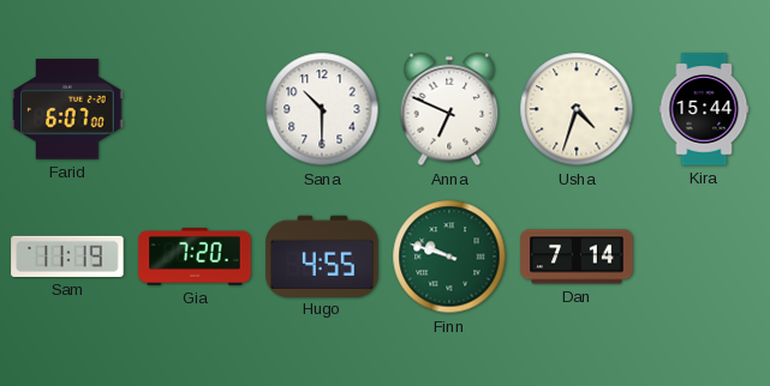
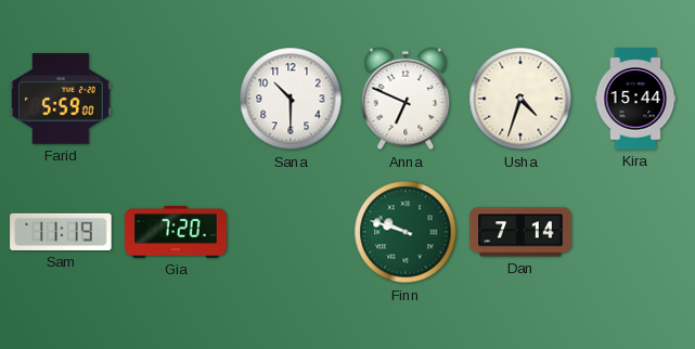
Farid: 6:07 -> 5:59
Hugo: 4:55 -> none
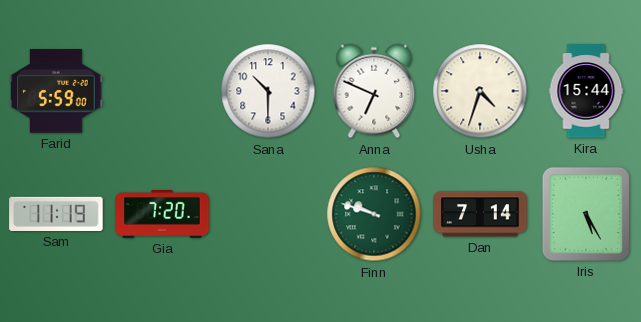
Iris: none -> 5:25
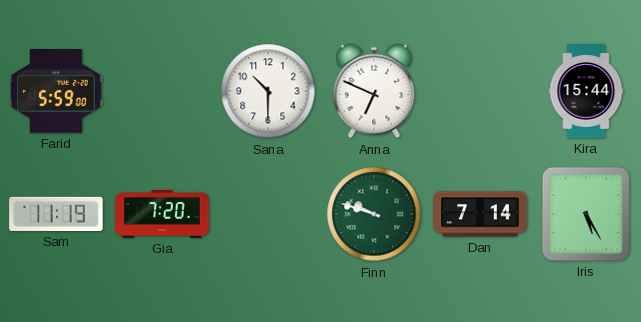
Usha: 4:33 -> none
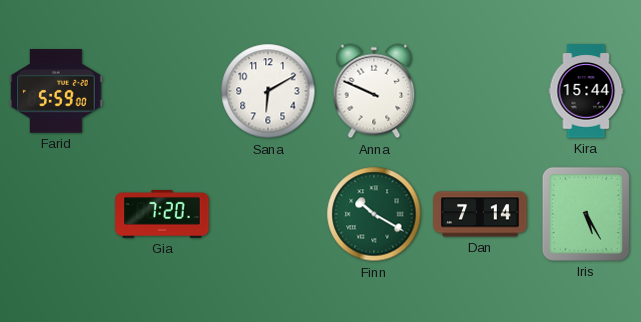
Sana: 10:30 -> 6:10
Anna: 6:49 -> 9:49
Sam: 11:19 -> none
Finn: 9:48 -> 10:20
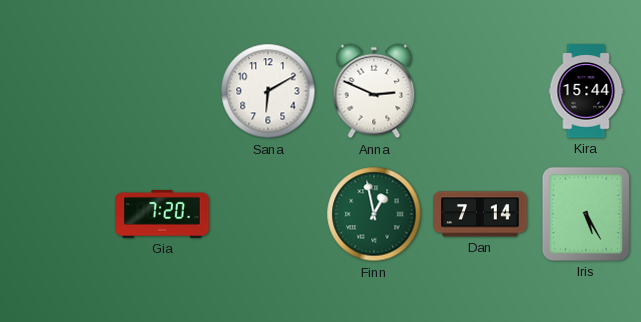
Farid: 5:59 -> none
Anna: 9:49 -> 2:49
Finn: 10:20 -> 12:58
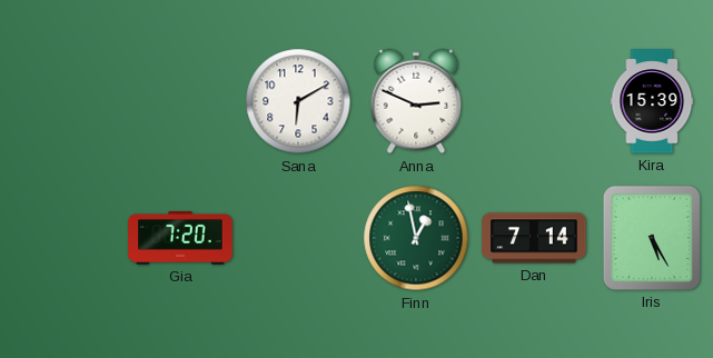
Kira: 15:44 -> 15:39
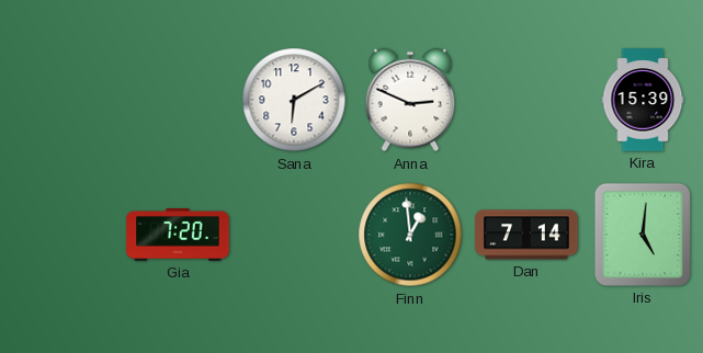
Finn: 12:58 -> 12:59
Iris: 5:25 -> 5:01
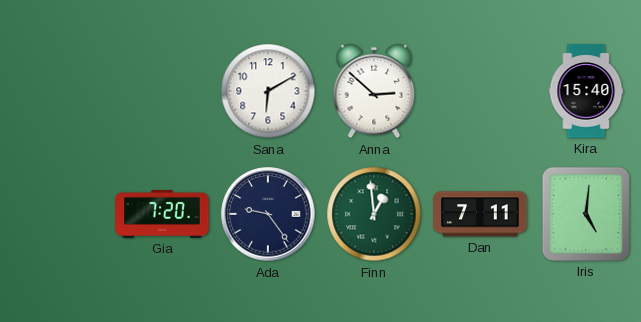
Anna: 2:49 -> 2:52
Kira: 15:39 -> 15:40
Ada: none -> 9:24
Dan: 7:14 -> 7:11
